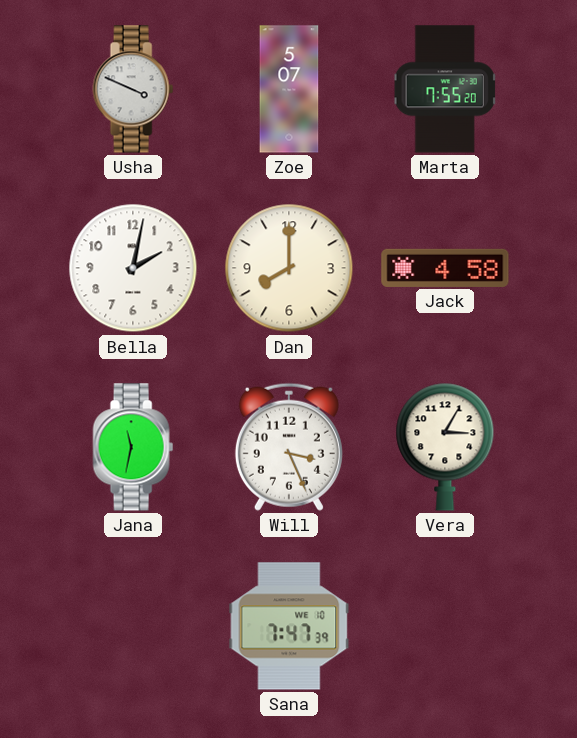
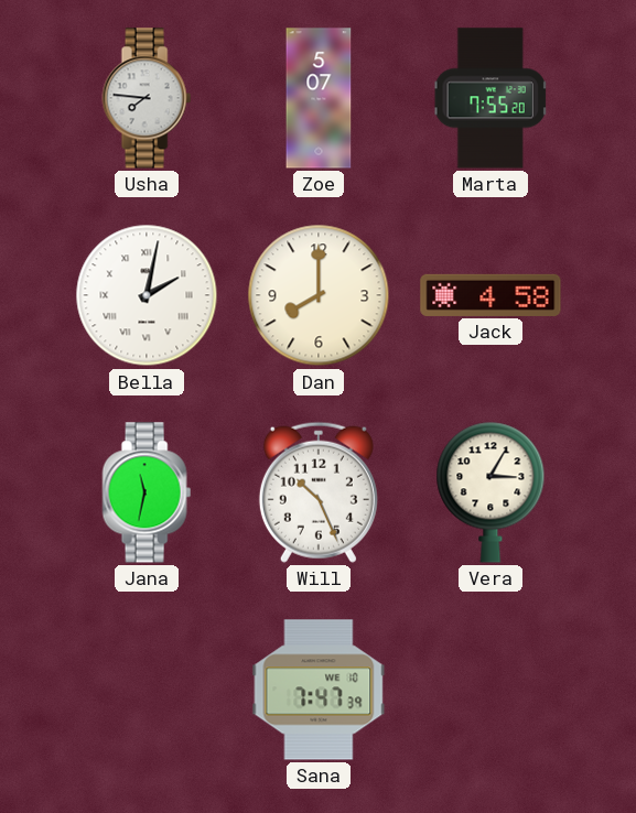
Usha: 3:49 -> 7:46
Bella numerals: Arabic -> Roman
Will: 3:26 -> 10:26
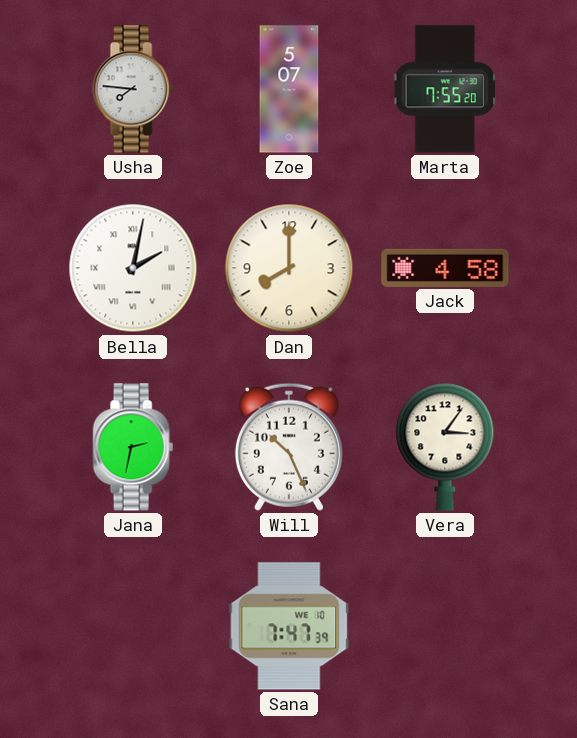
Jana: 11:32 -> 2:32
Vera: 3:05 -> 3:06
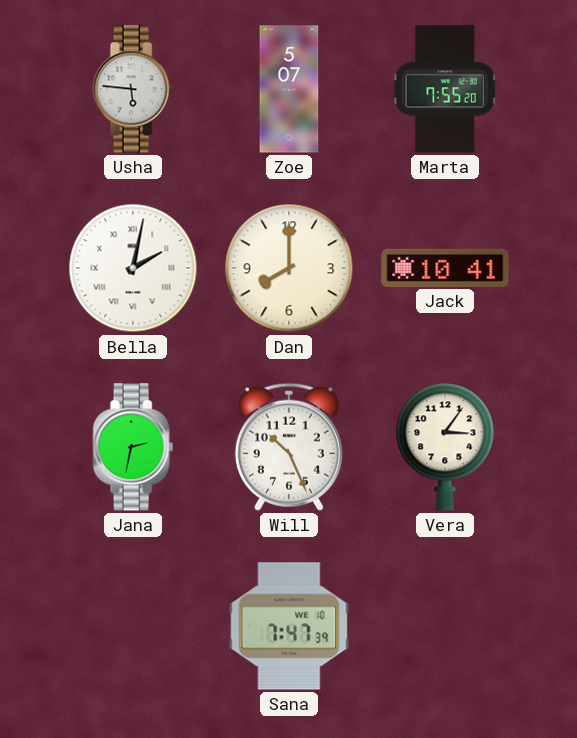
Usha: 7:46 -> 5:46
Jack: 4:58 -> 10:41
